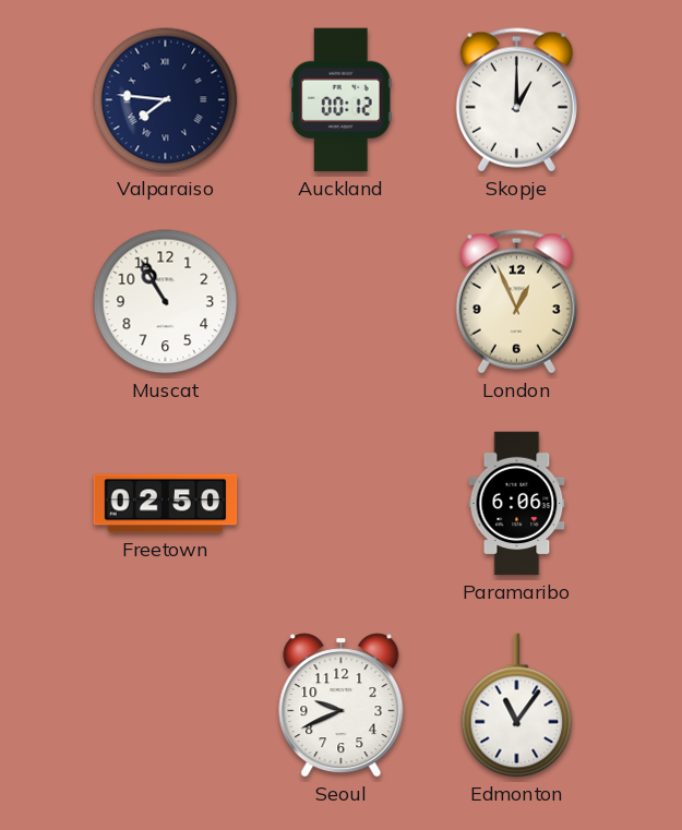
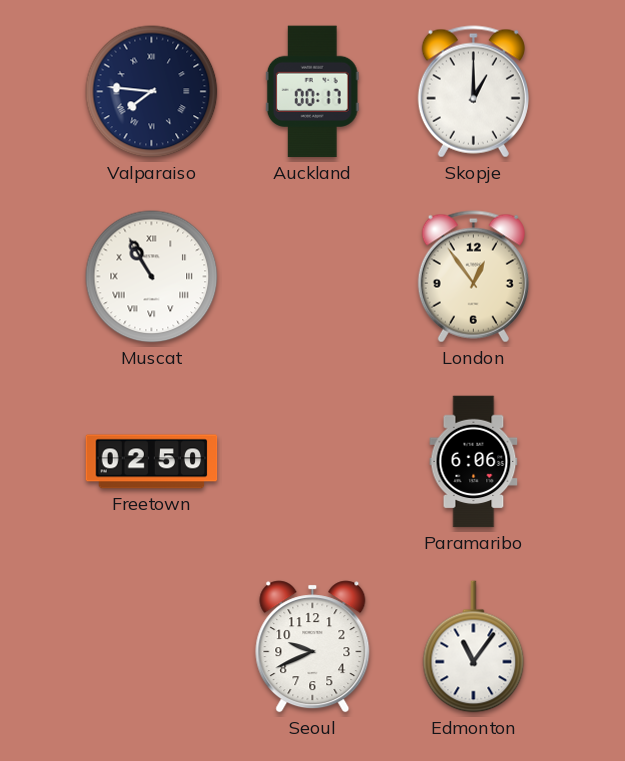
Auckland: 00:12 -> 00:17
Muscat numerals: Arabic -> Roman
London: 12:56 -> 12:54
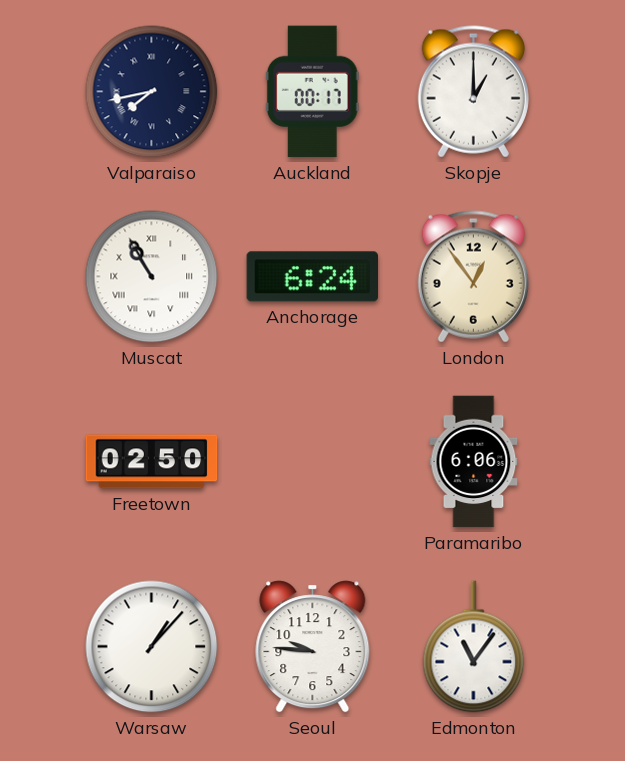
Valparaiso: 7:46 -> 7:43
Anchorage: none -> 6:24
Warsaw: none -> 1:07
Seoul: 9:41 -> 9:46
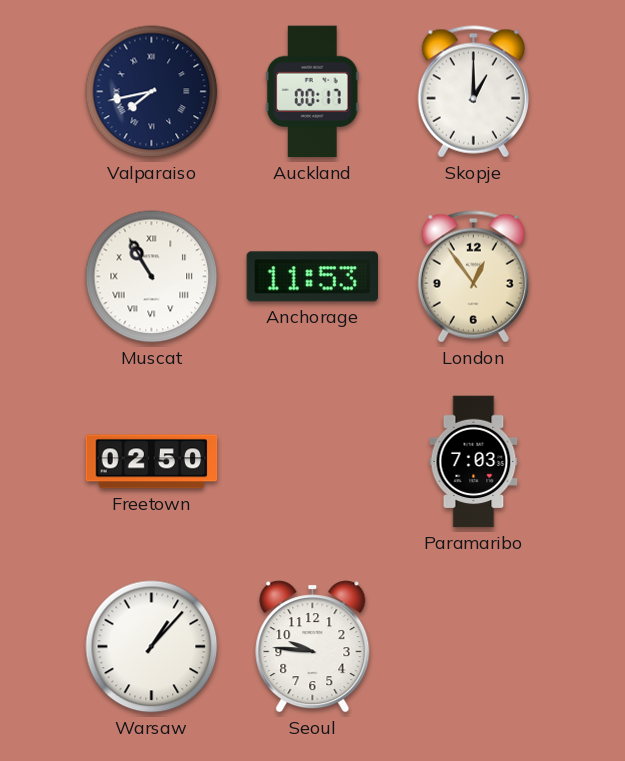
Anchorage: 6:24 -> 11:53
Paramaribo: 6:06 -> 7:03
Edmonton: 11:06 -> none
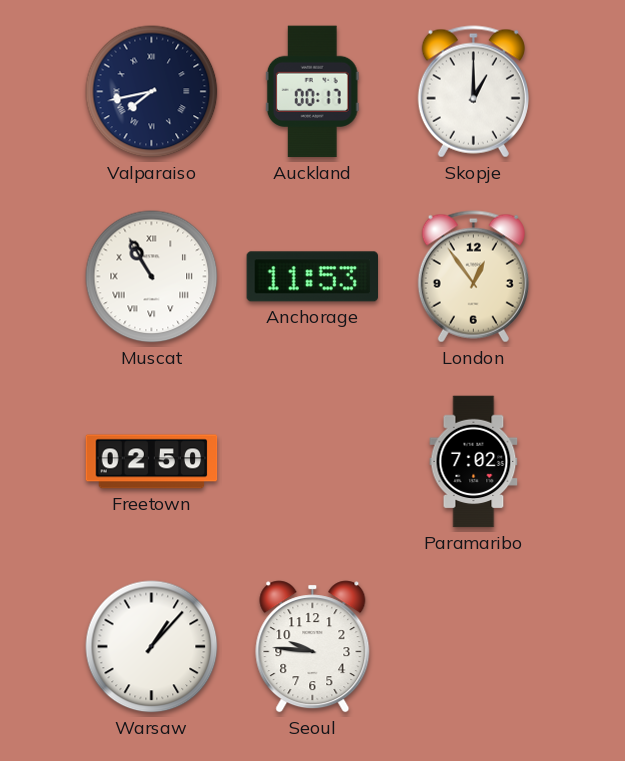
Paramaribo: 7:03 -> 7:02
